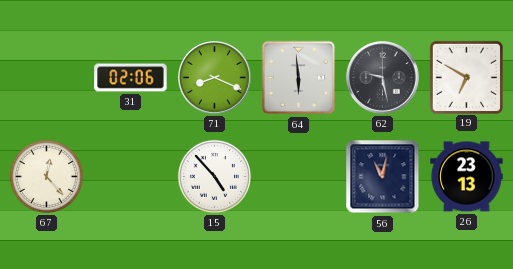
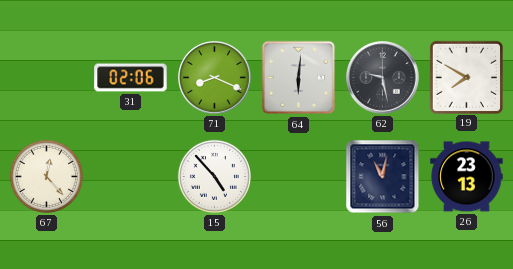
64: 5:59 -> 6:01
19: 6:50 -> 7:50
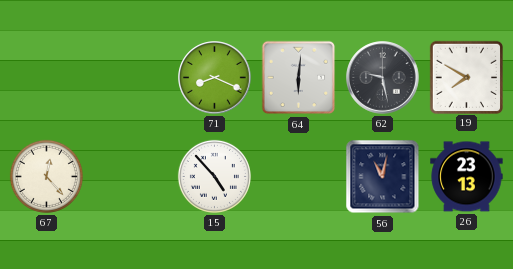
31: 02:06 -> none
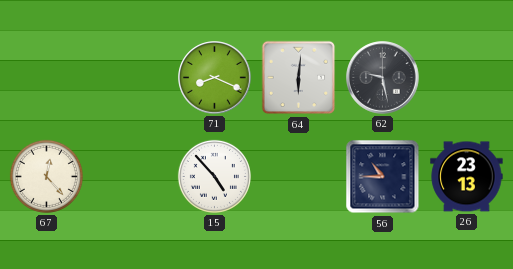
19: 7:50 -> none
56: 11:02 -> 10:45
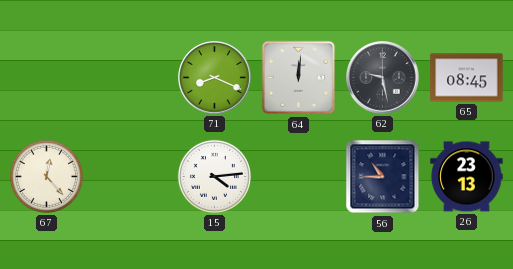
64: 6:01 -> 12:01
65: none -> 08:45
15: 4:53 -> 4:14
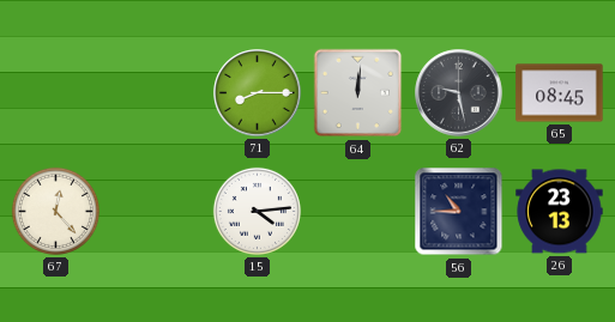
71: 8:19 -> 8:15
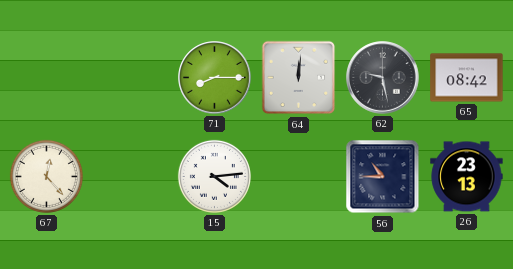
65: 08:45 -> 08:42
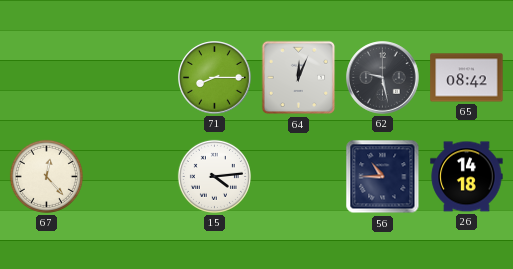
64: 12:01 -> 12:04
26: 23:13 -> 14:18
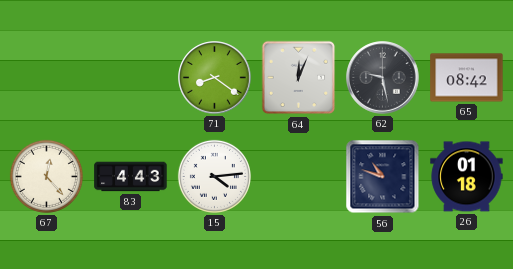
71: 8:15 -> 8:21
83: none -> 4:43
56: 10:45 -> 10:48
26: 14:18 -> 01:18
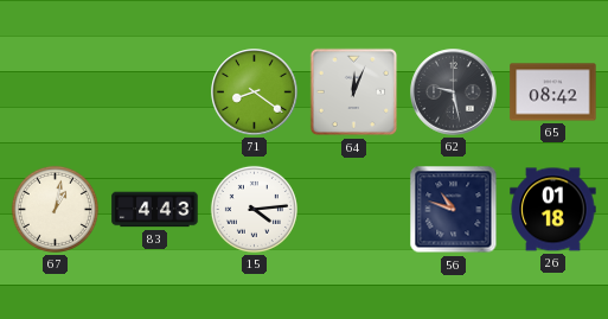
67: 12:23 -> 1:02
